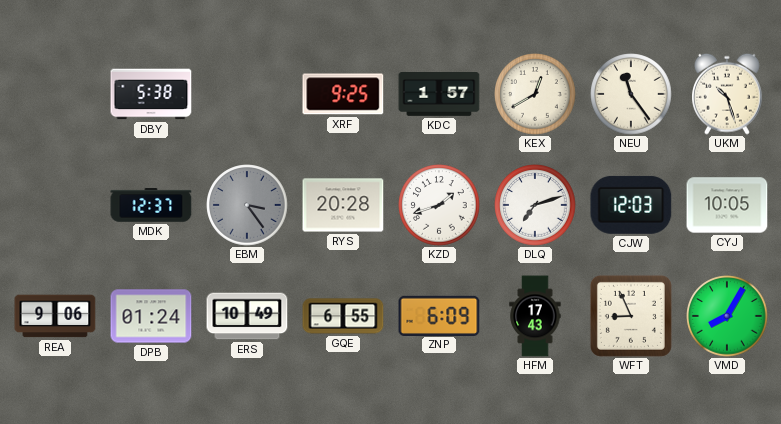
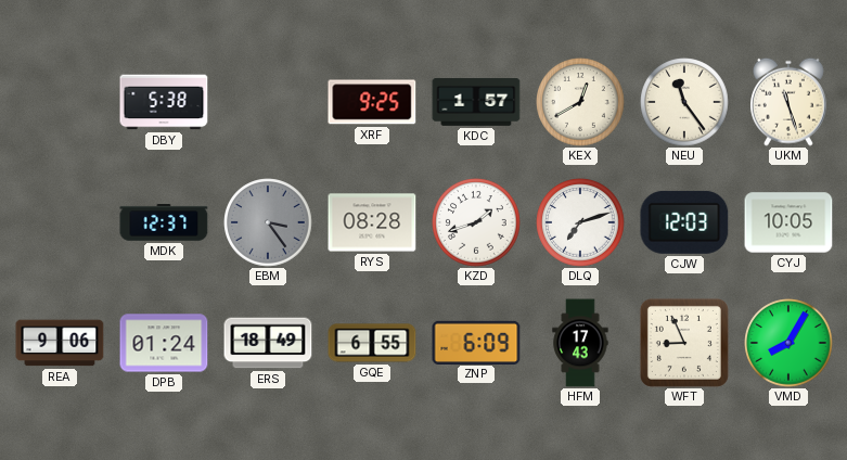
UKM: 10:27 -> 11:27
RYS: 20:28 -> 08:28
ERS: 10:49 -> 18:49
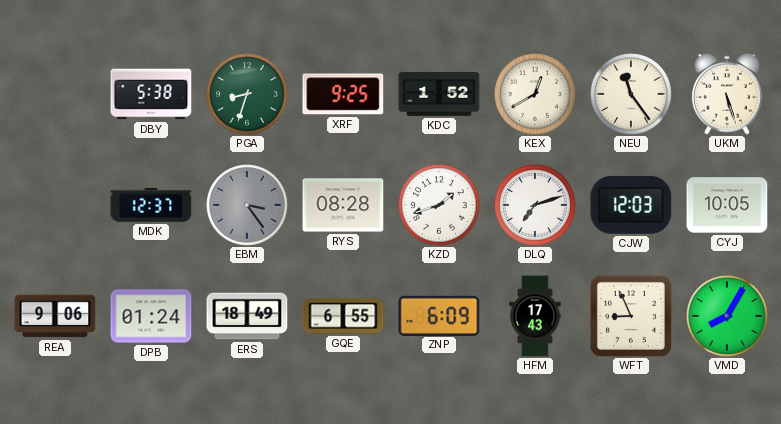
PGA: none -> 8:33
KDC: 1:57 -> 1:52
UKM: 11:27 -> 5:27
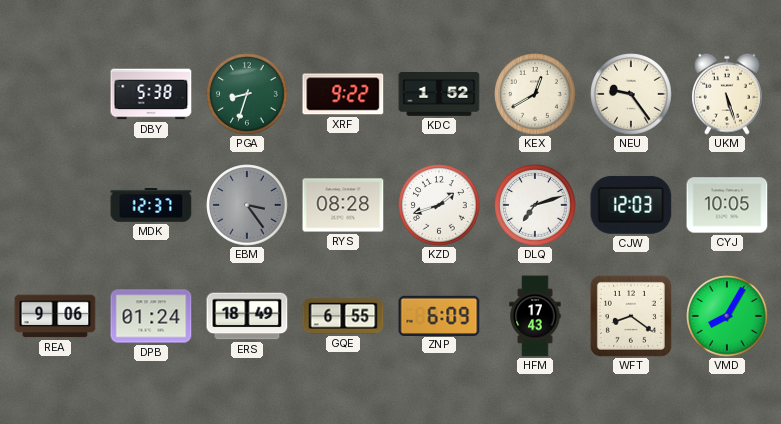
XRF: 9:25 -> 9:22
NEU: 11:24 -> 9:24
WFT: 8:56 -> 8:21
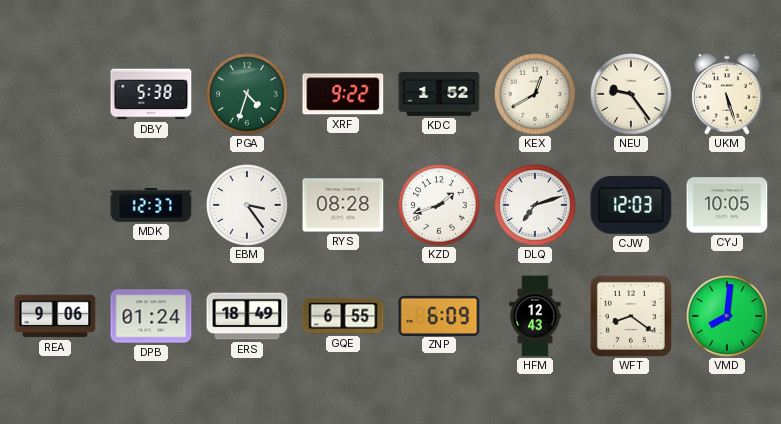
PGA: 8:33 -> 4:33
EBM dial: grey -> white
HFM: 17:43 -> 12:43
VMD: 8:05 -> 8:01
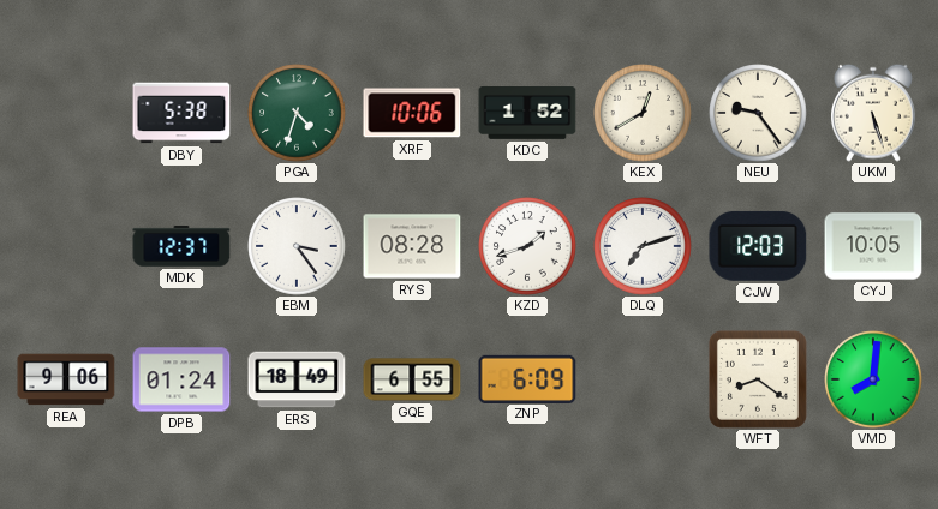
XRF: 9:22 -> 10:06
HFM: 12:43 -> none
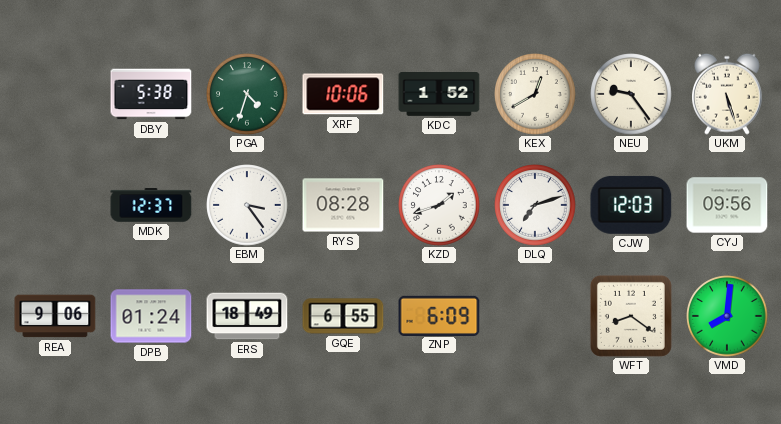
CYJ: 10:05 -> 09:56
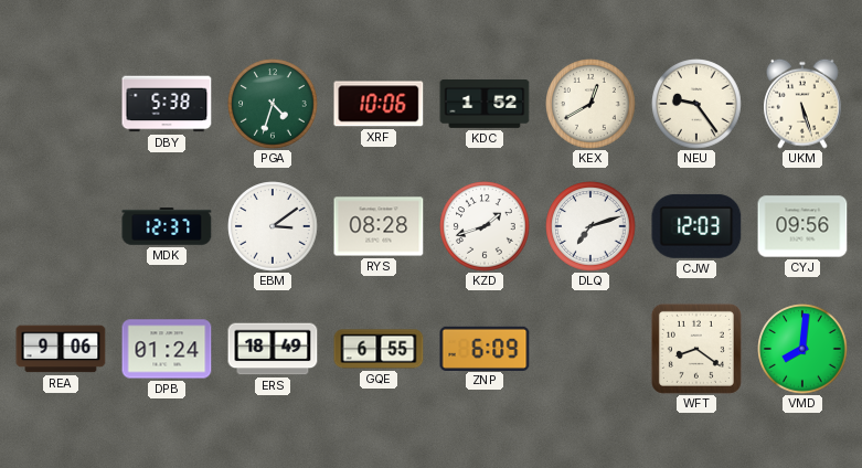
EBM: 3:24 -> 3:09
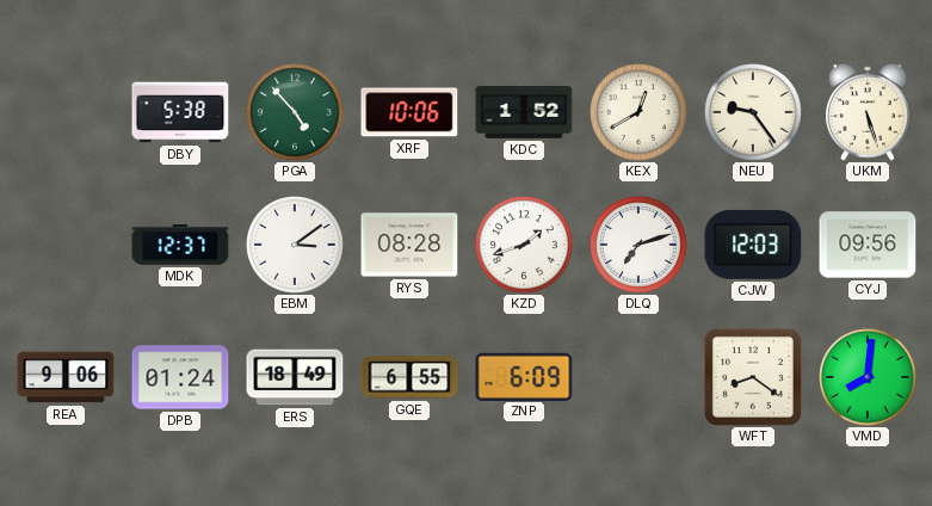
PGA: 4:33 -> 4:53
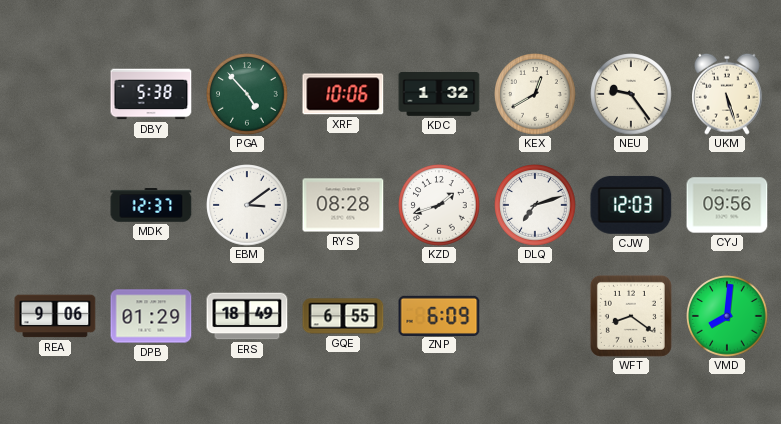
KDC: 1:52 -> 1:32
DPB: 01:24 -> 01:29
